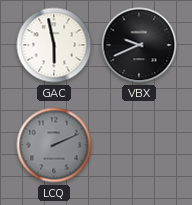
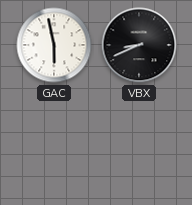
VBX: 9:41 -> 8:41
LCQ: 2:11 -> none
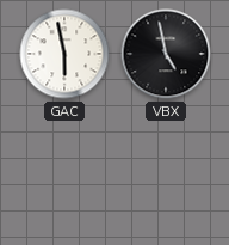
VBX: 8:41 -> 4:58
